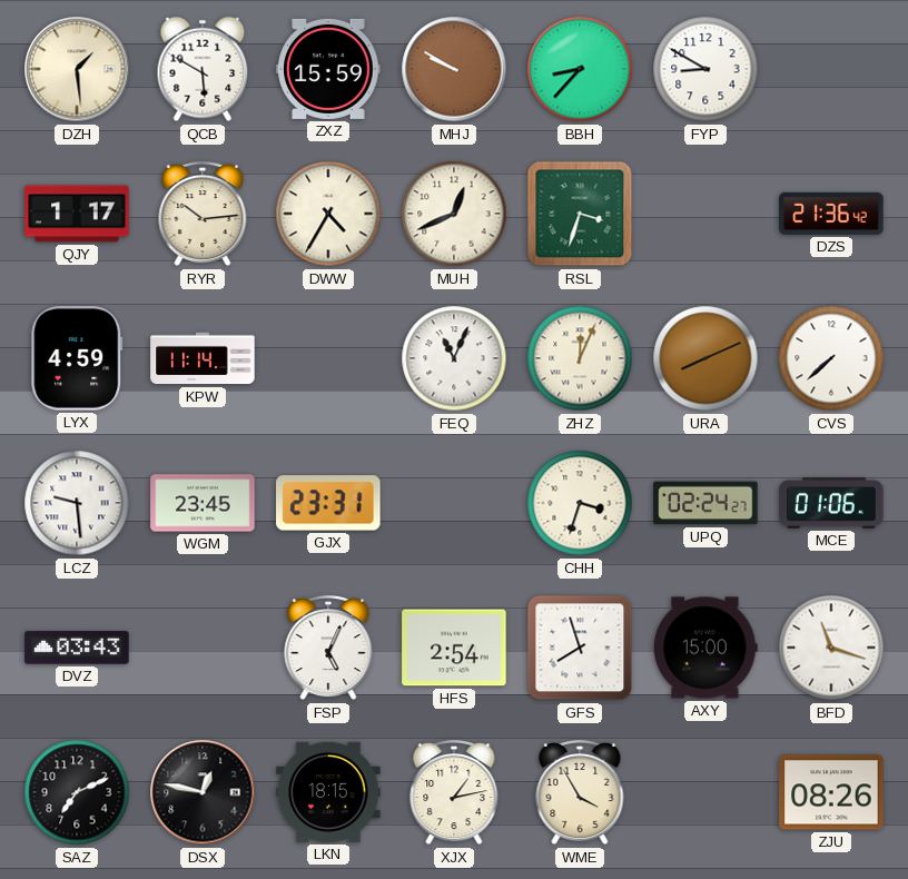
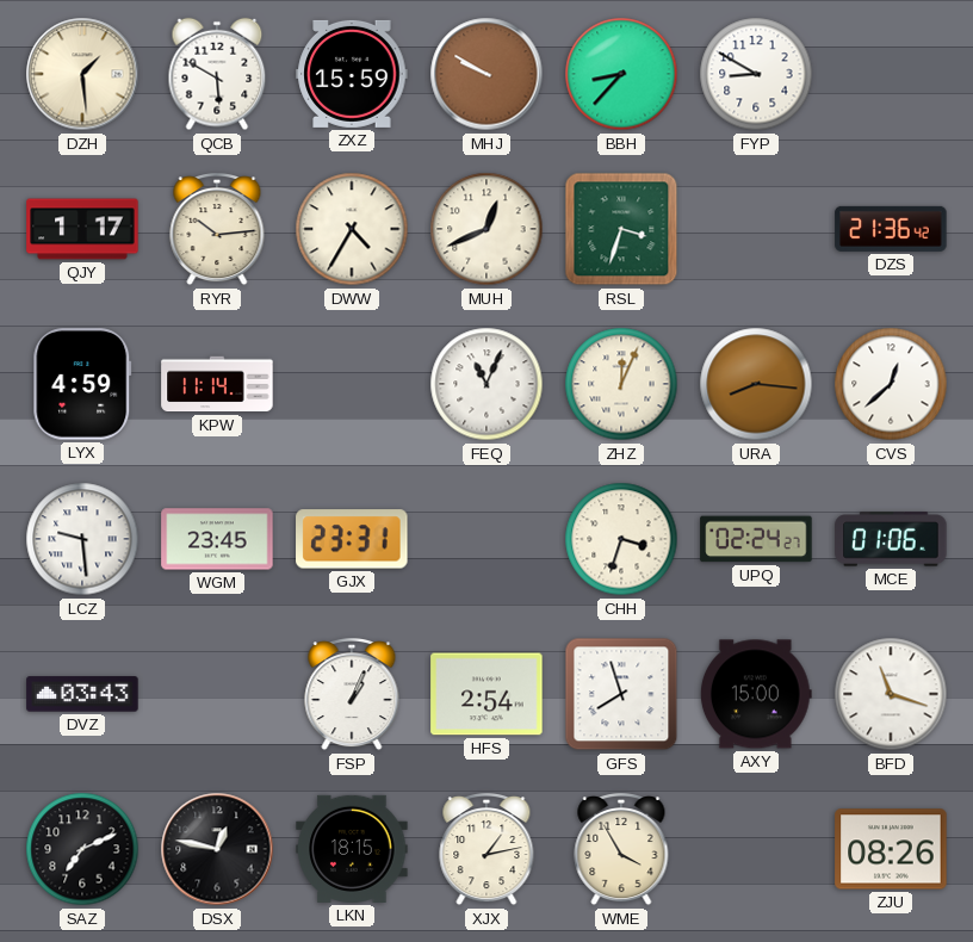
URA: 8:11 -> 8:16
CVS: 7:38 -> 12:38
FSP: 5:04 -> 1:04
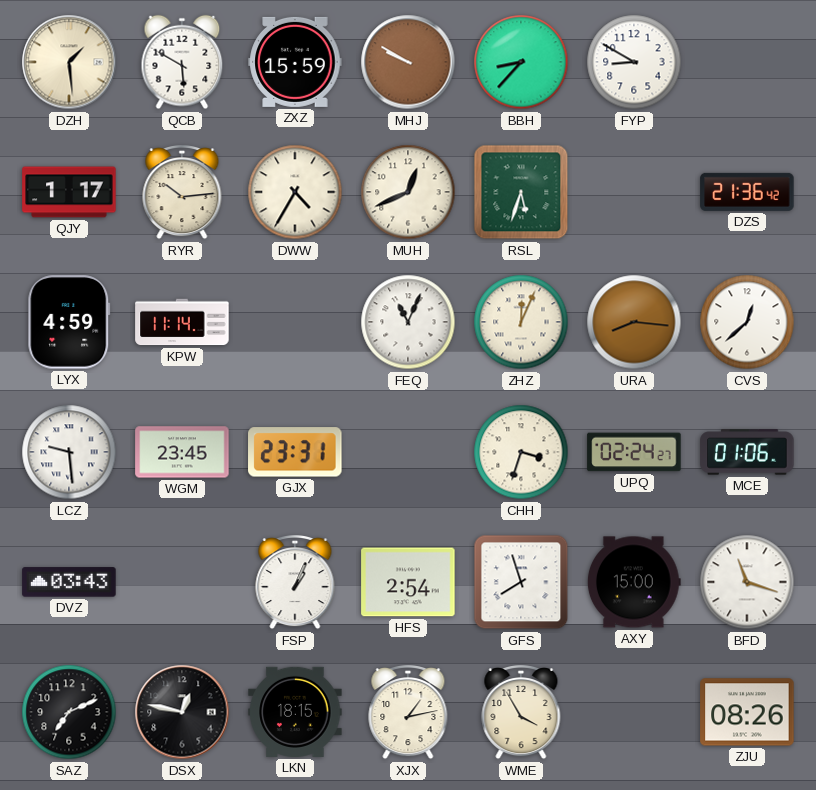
RSL: 3:33 -> 5:33
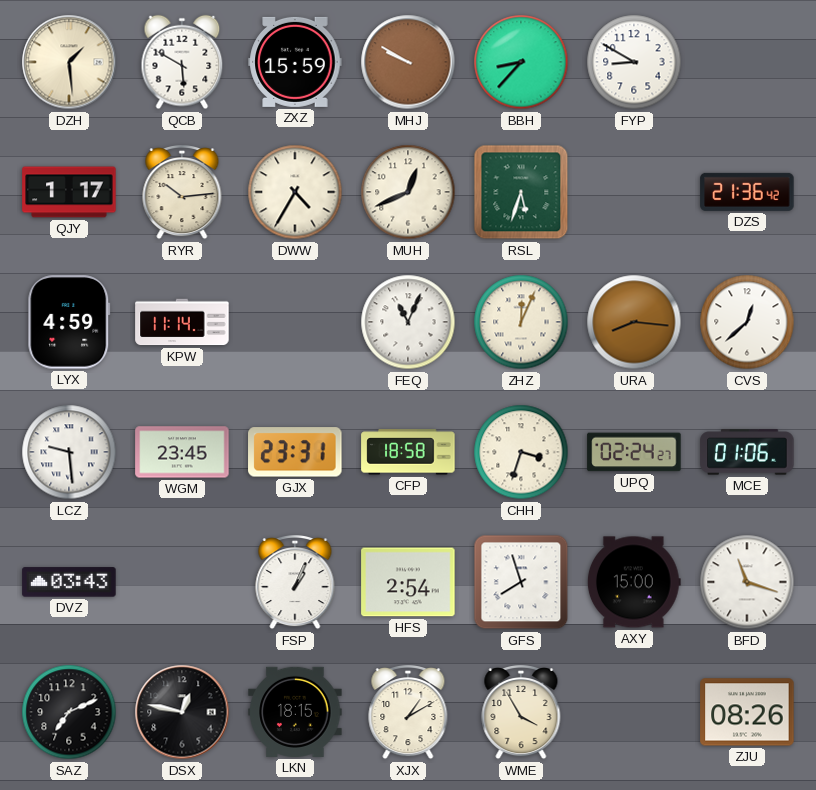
CFP: none -> 18:58
XJX: 1:13 -> 1:10
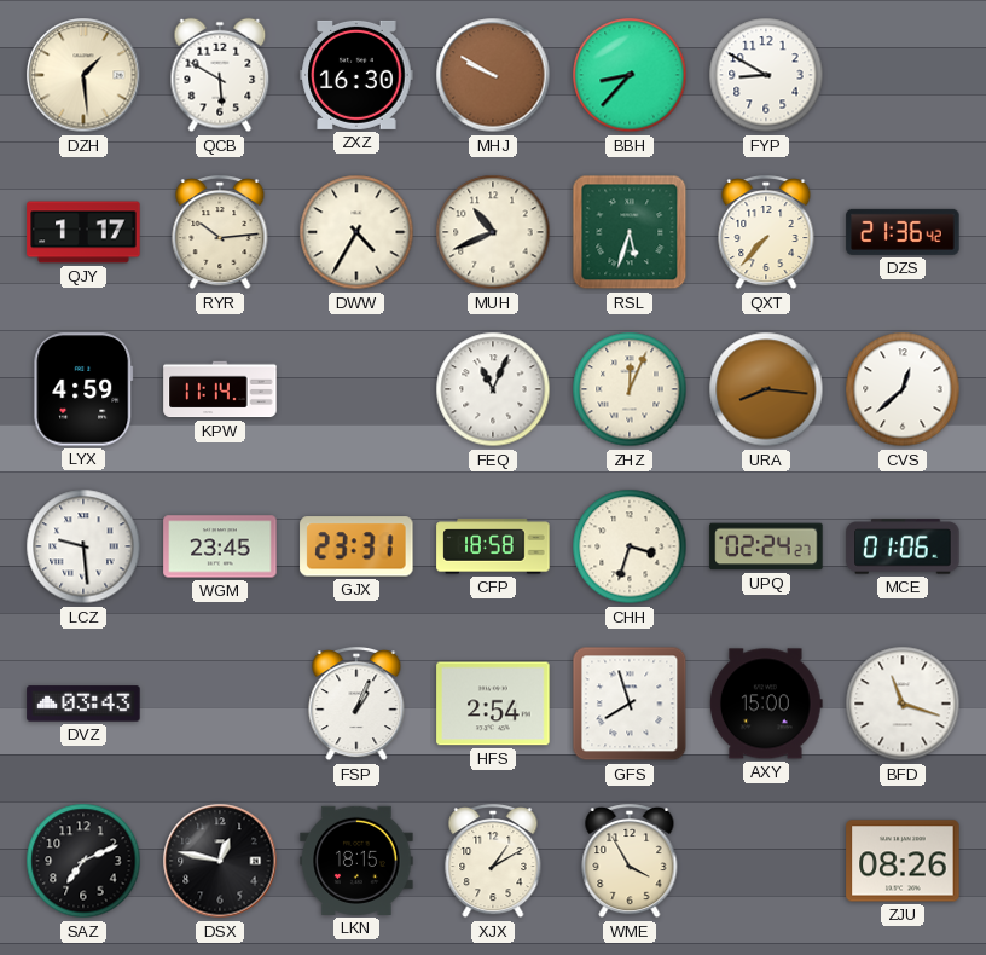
ZXZ: 15:59 -> 16:30
MUH: 12:41 -> 10:41
QXT: none -> 7:37
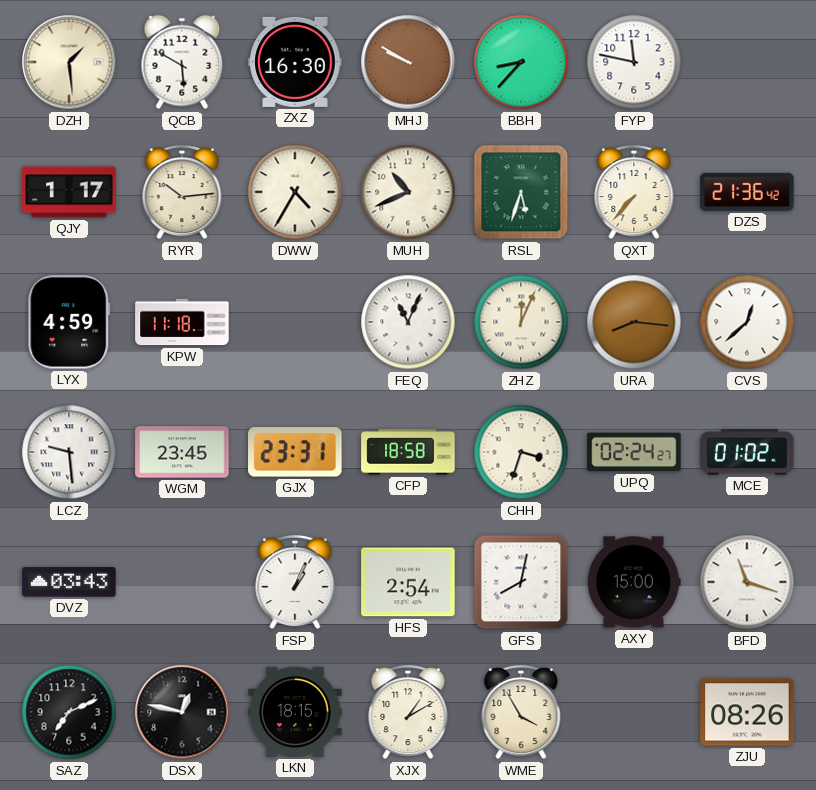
FYP: 8:50 -> 11:47
KPW: 11:14 -> 11:18
MCE: 01:06 -> 01:02
GFS: 7:57 -> 8:02
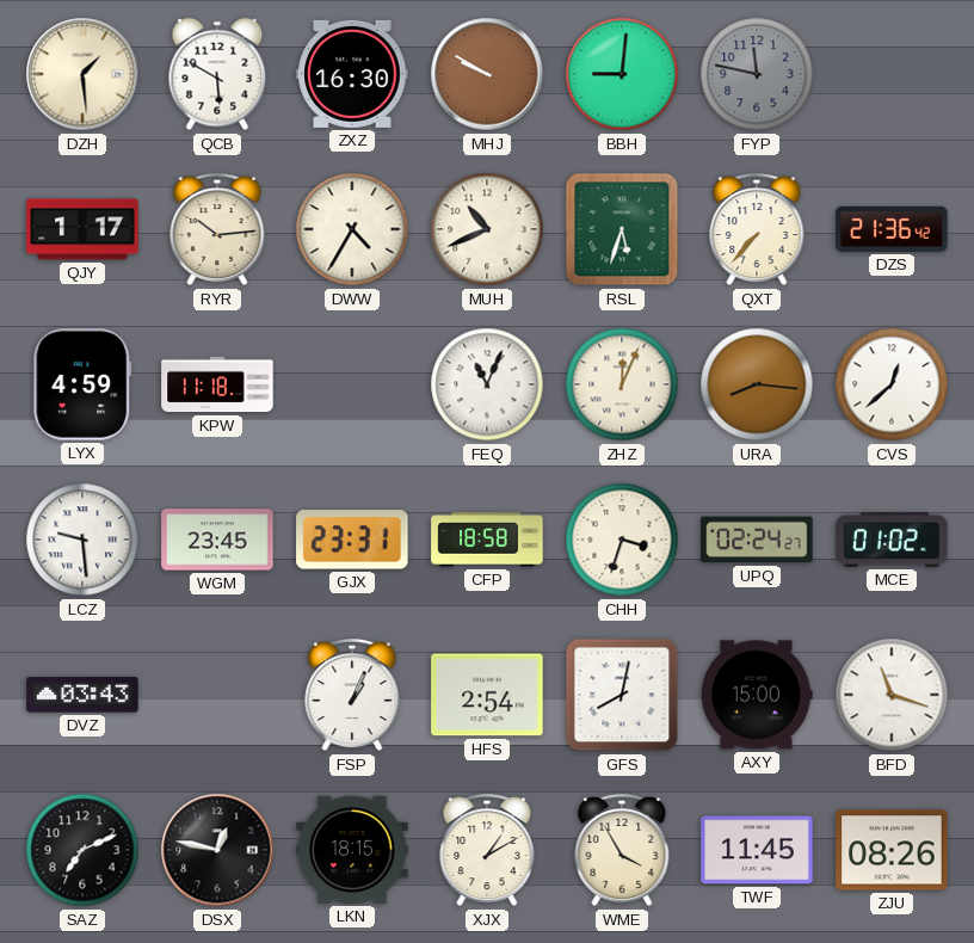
BBH: 8:37 -> 9:01
FYP dial: white -> grey
TWF: none -> 11:45
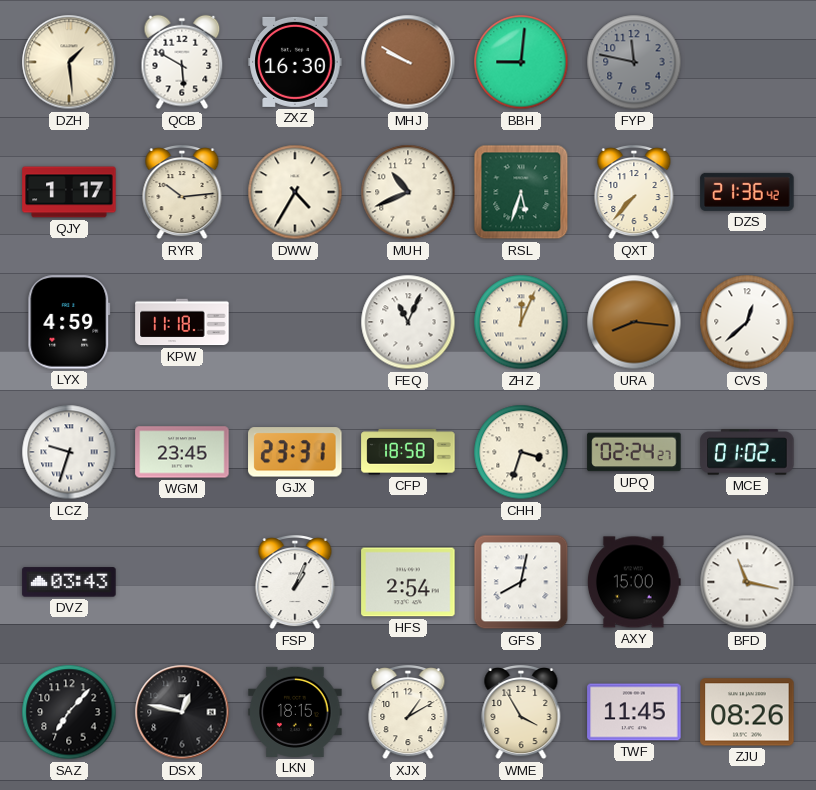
LCZ: 9:29 -> 9:33
BFD: 11:18 -> 11:17
SAZ: 7:11 -> 7:07
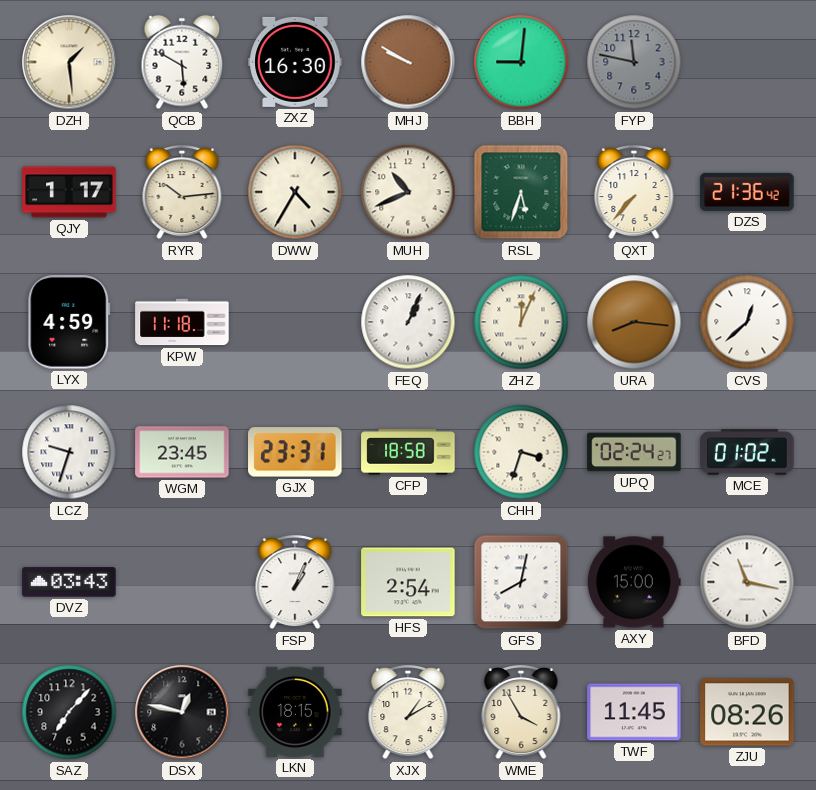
FEQ: 11:04 -> 1:04
